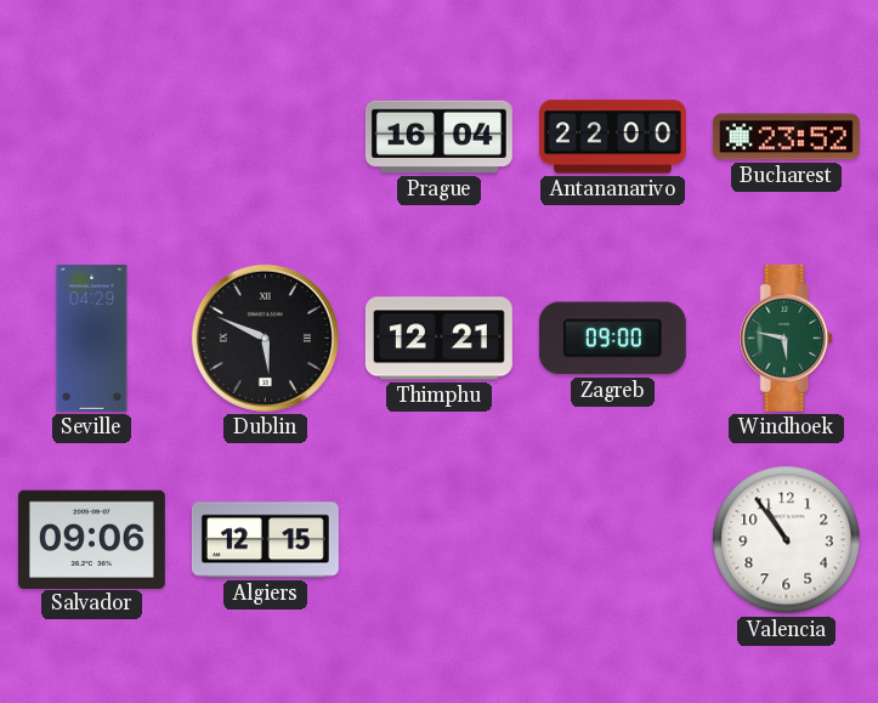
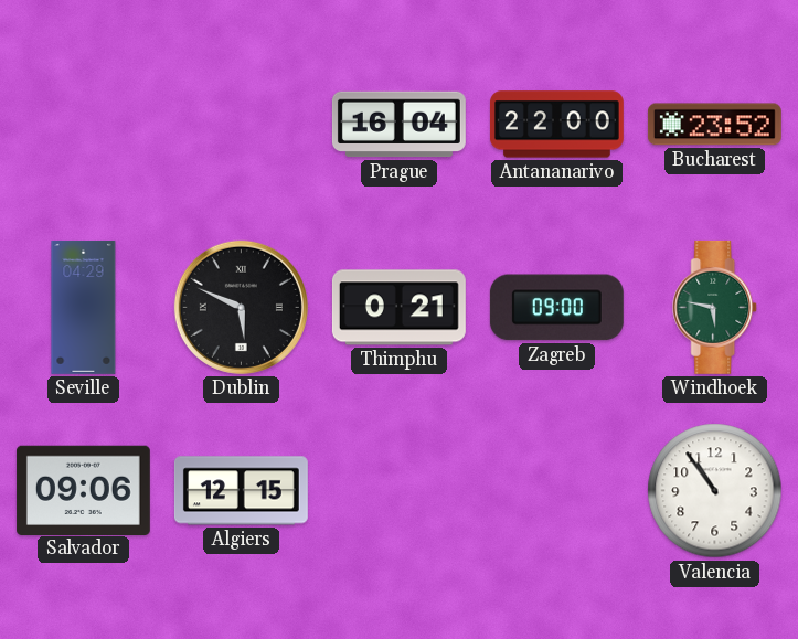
Thimphu: 12:21 -> 0:21
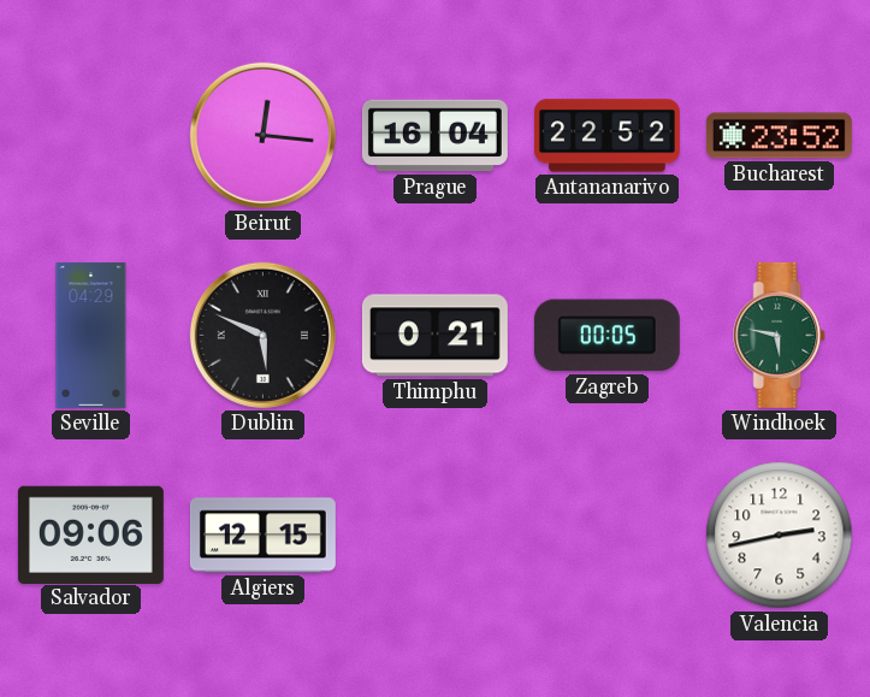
Beirut: none -> 12:16
Antananarivo: 22:00 -> 22:52
Zagreb: 09:00 -> 00:05
Valencia: 10:54 -> 2:43
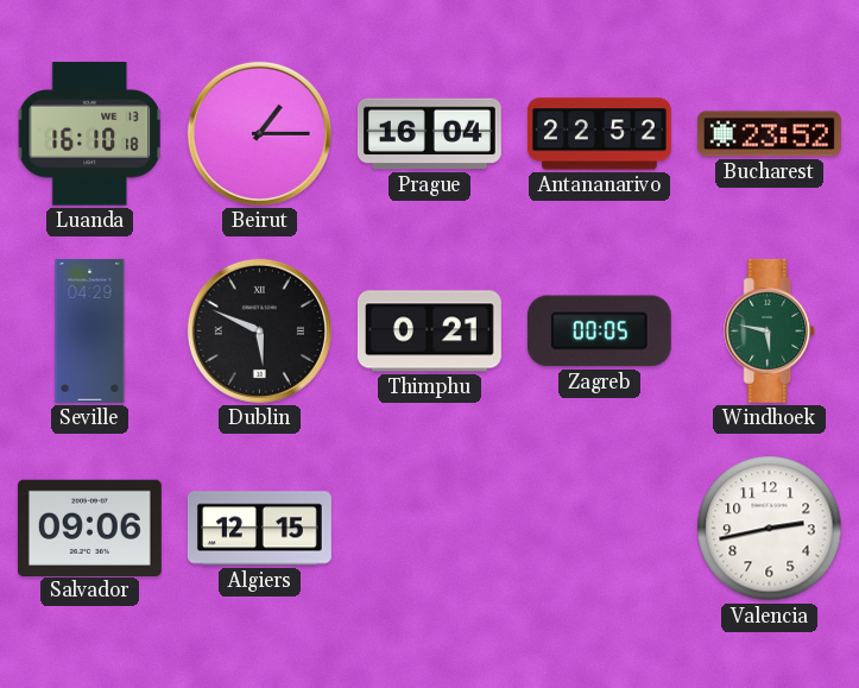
Luanda: none -> 16:10
Beirut: 12:16 -> 1:15
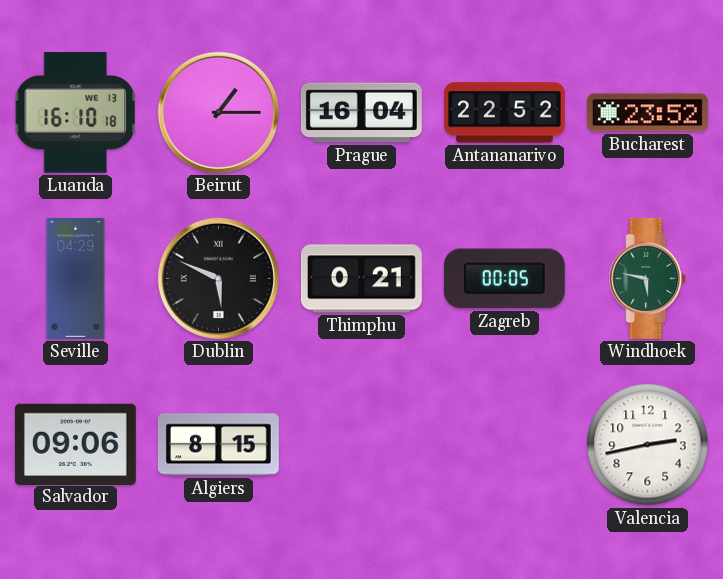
Algiers: 12:15 -> 8:15
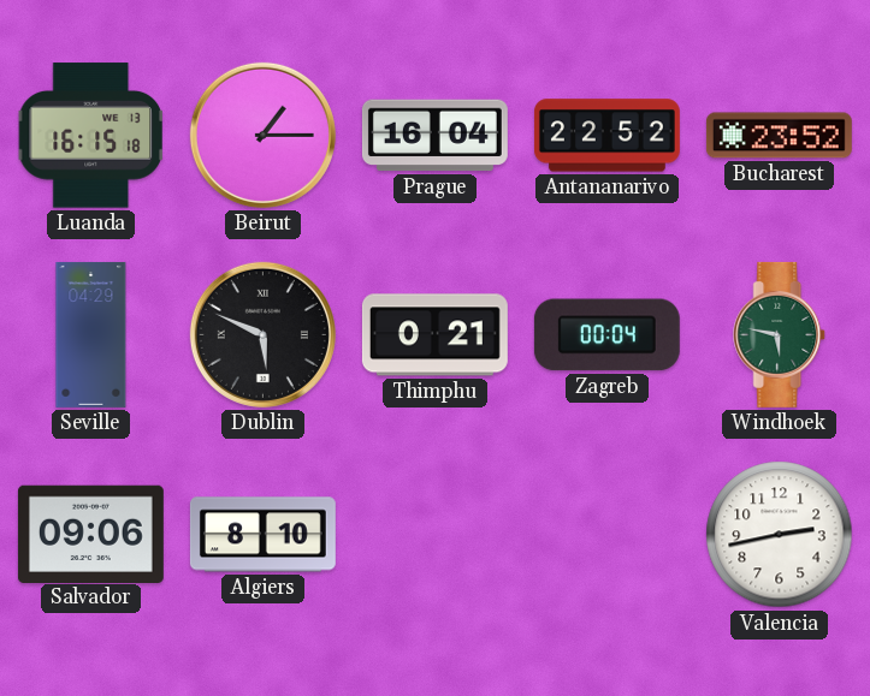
Luanda: 16:10 -> 16:15
Zagreb: 00:05 -> 00:04
Algiers: 8:15 -> 8:10
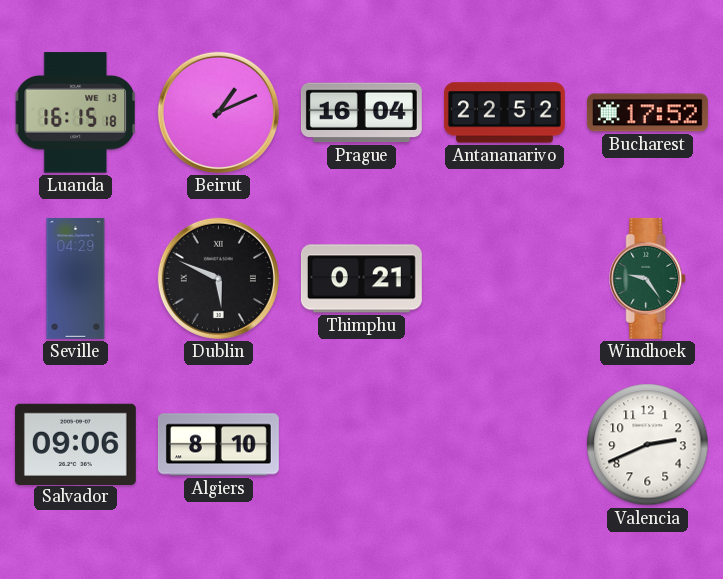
Beirut: 1:15 -> 1:11
Bucharest: 23:52 -> 17:52
Zagreb: 00:04 -> none
Windhoek: 5:47 -> 9:24
Valencia: 2:43 -> 2:41
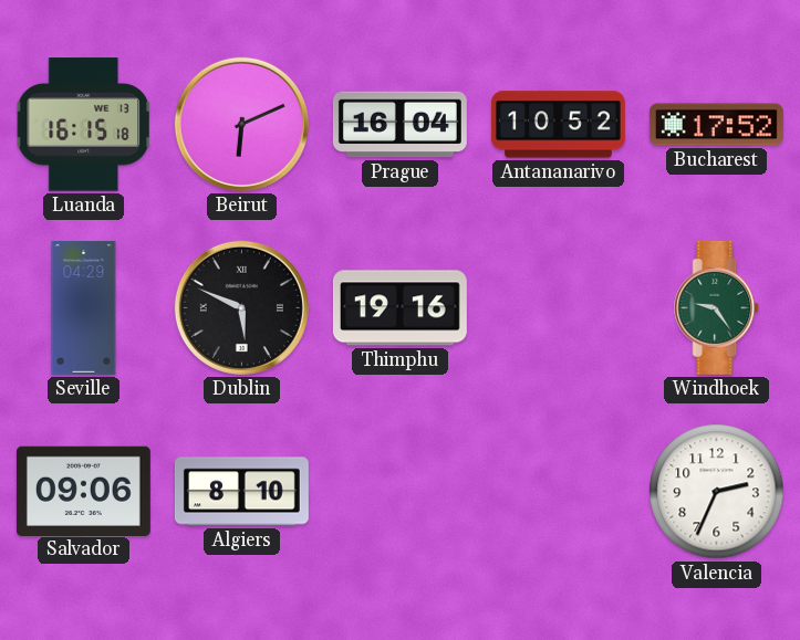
Beirut: 1:11 -> 6:11
Antananarivo: 22:52 -> 10:52
Thimphu: 0:21 -> 19:16
Valencia: 2:41 -> 2:34
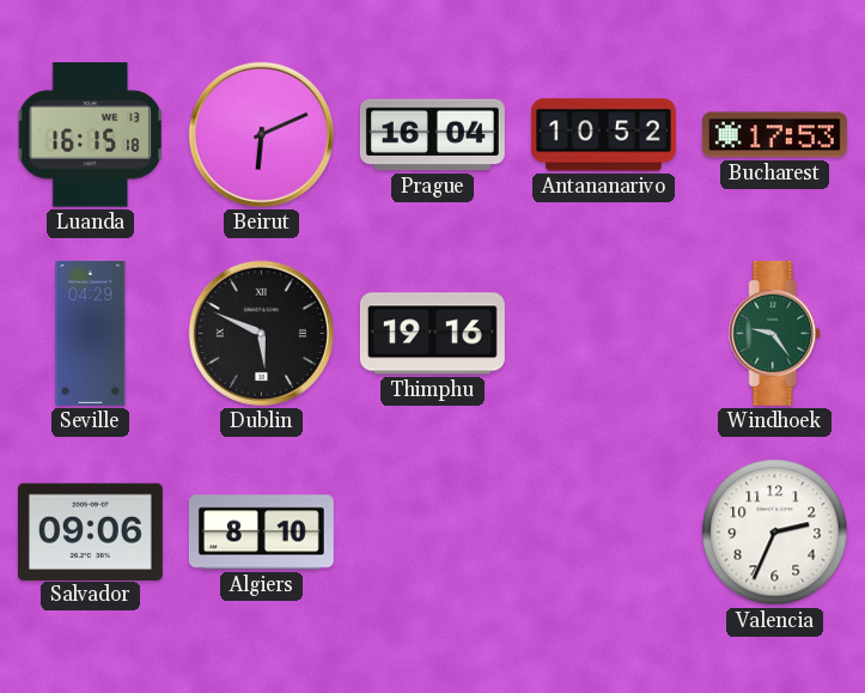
Bucharest: 17:52 -> 17:53
